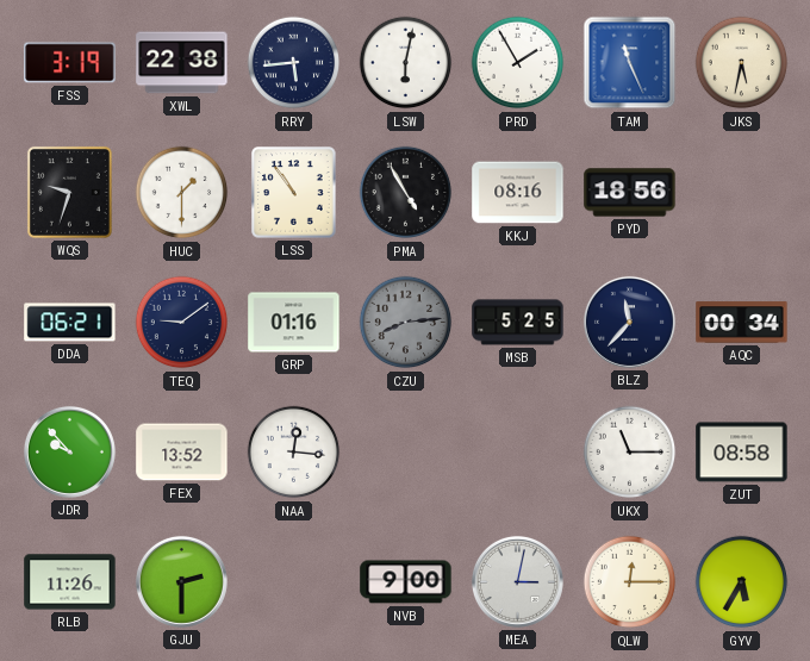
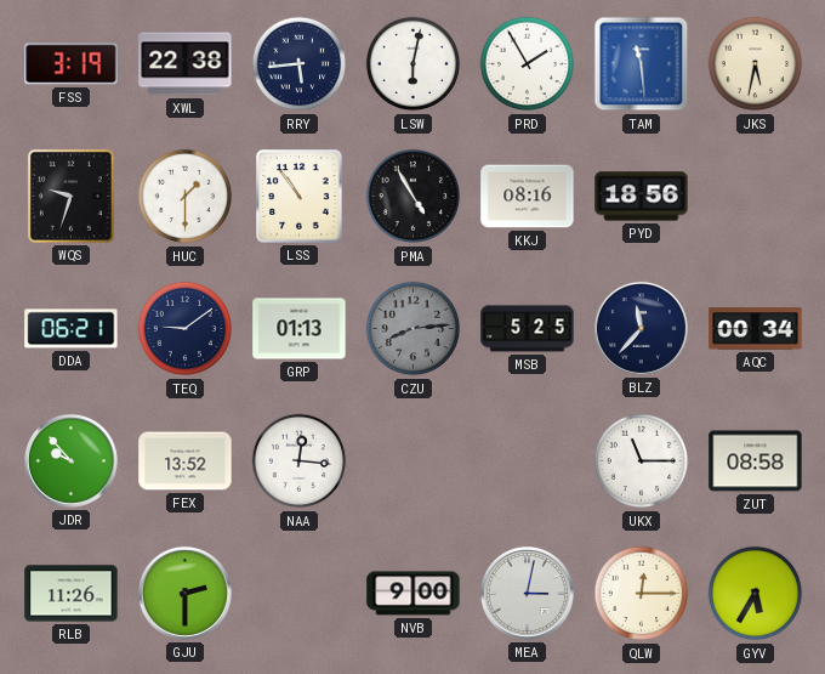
TAM: 11:26 -> 11:29
GRP: 01:16 -> 01:13
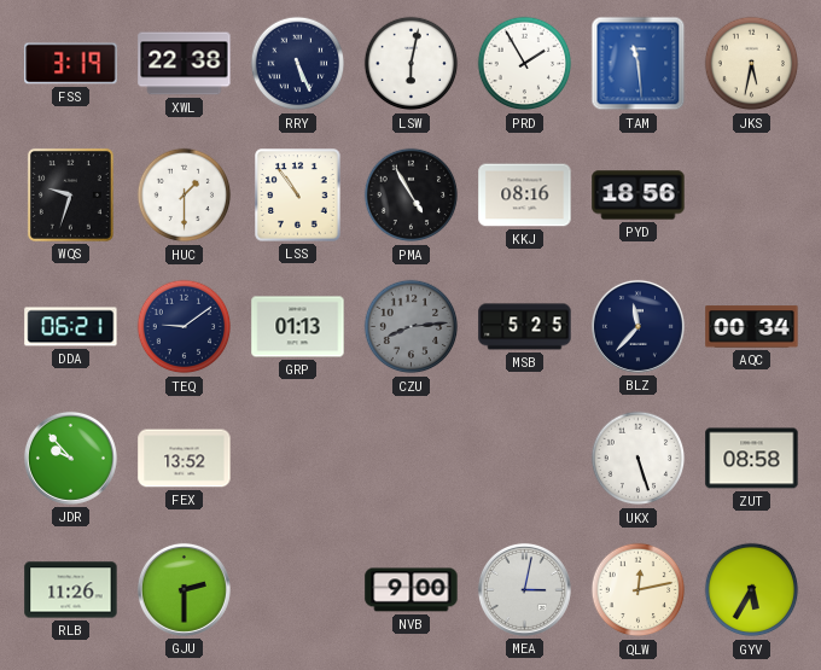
RRY: 5:44 -> 5:26
NAA: 12:16 -> none
UKX: 11:15 -> 5:27
QLW: 12:15 -> 12:13
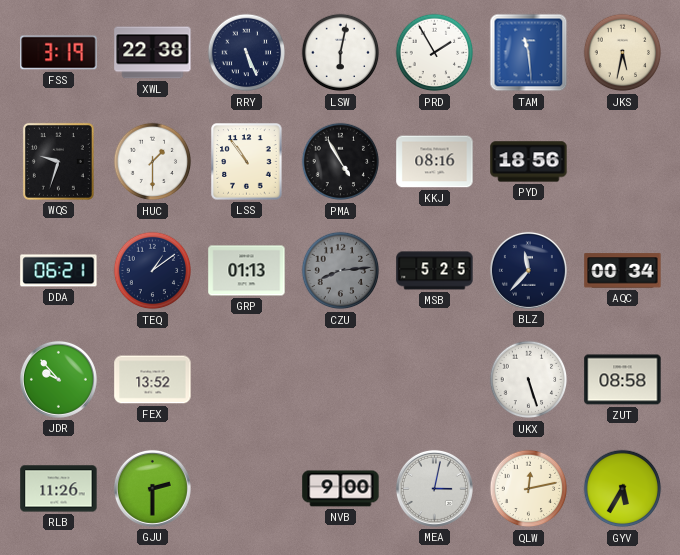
TEQ: 9:09 -> 1:09
